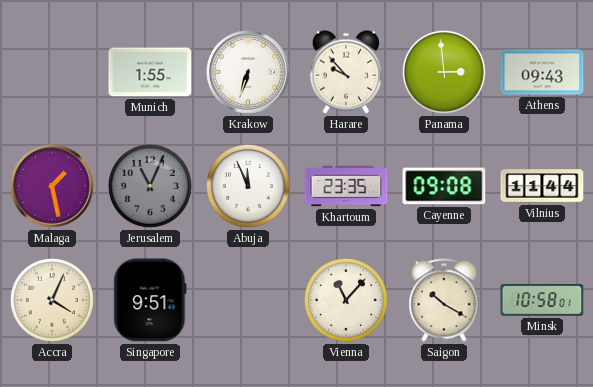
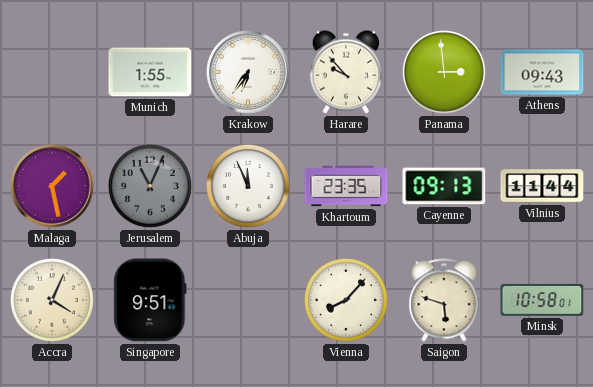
Krakow: 6:33 -> 6:36
Cayenne: 09:08 -> 09:13
Vienna: 11:07 -> 8:07
Saigon: 10:20 -> 5:48
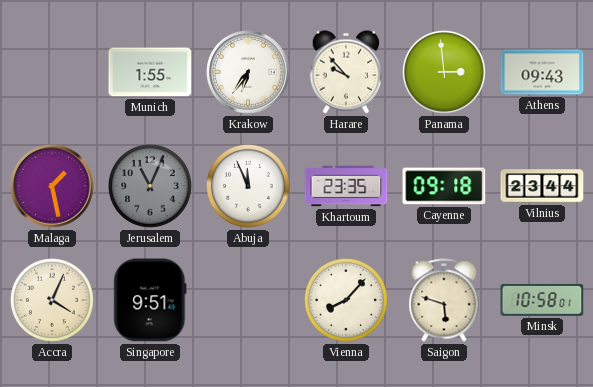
Cayenne: 09:13 -> 09:18
Vilnius: 11:44 -> 23:44
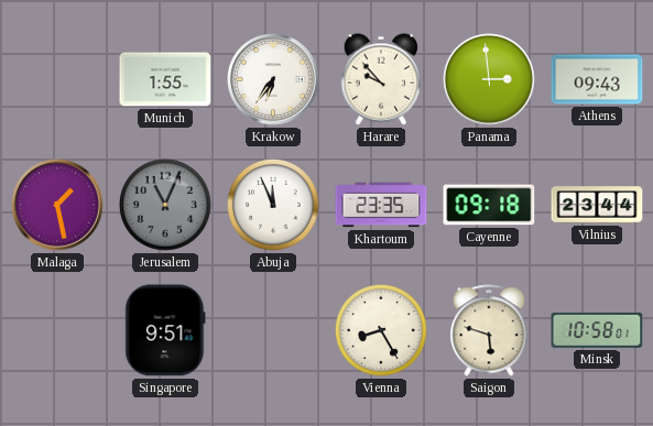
Accra: 4:04 -> none
Vienna: 8:07 -> 8:25
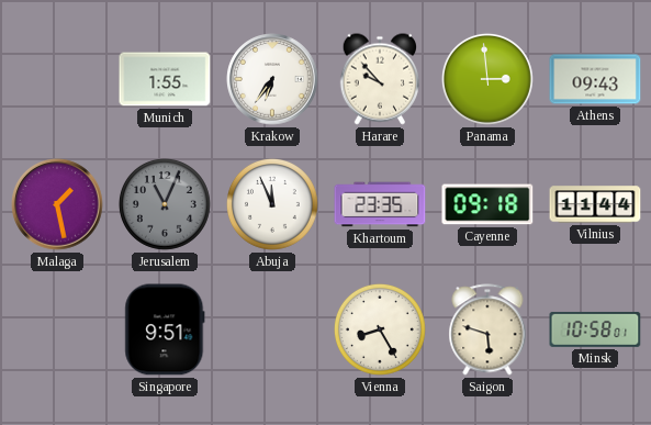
Vilnius: 23:44 -> 11:44
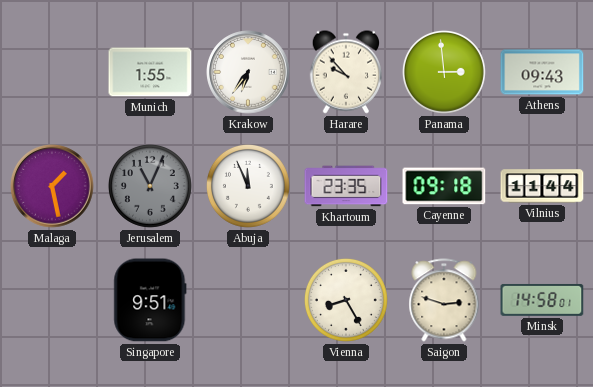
Saigon: 5:48 -> 2:48
Minsk: 10:58 -> 14:58
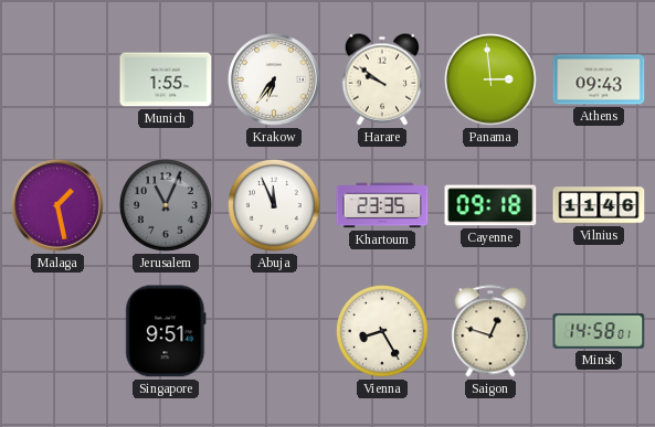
Harare: 9:53 -> 9:51
Vilnius: 11:44 -> 11:46
Saigon: 2:48 -> 12:48
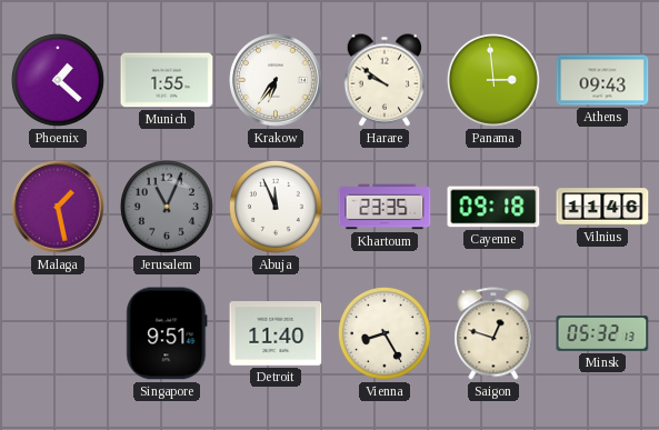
Phoenix: none -> 1:22
Detroit: none -> 11:40
Minsk: 14:58 -> 05:32
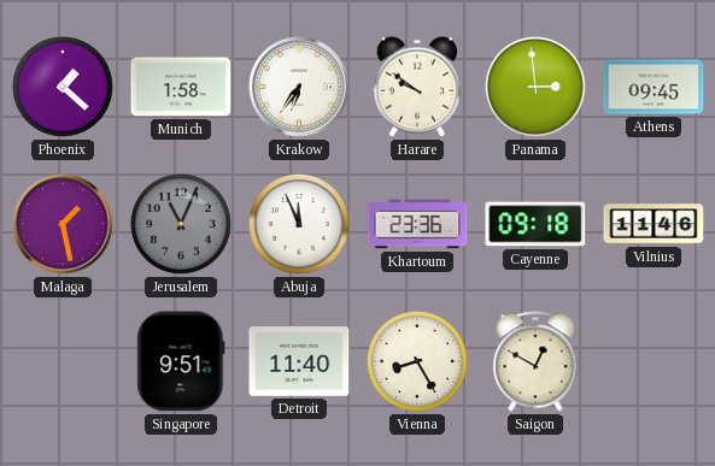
Munich: 1:55 -> 1:58
Athens: 09:43 -> 09:45
Khartoum: 23:35 -> 23:36
Saigon: 12:48 -> 12:50
Minsk: 05:32 -> none
